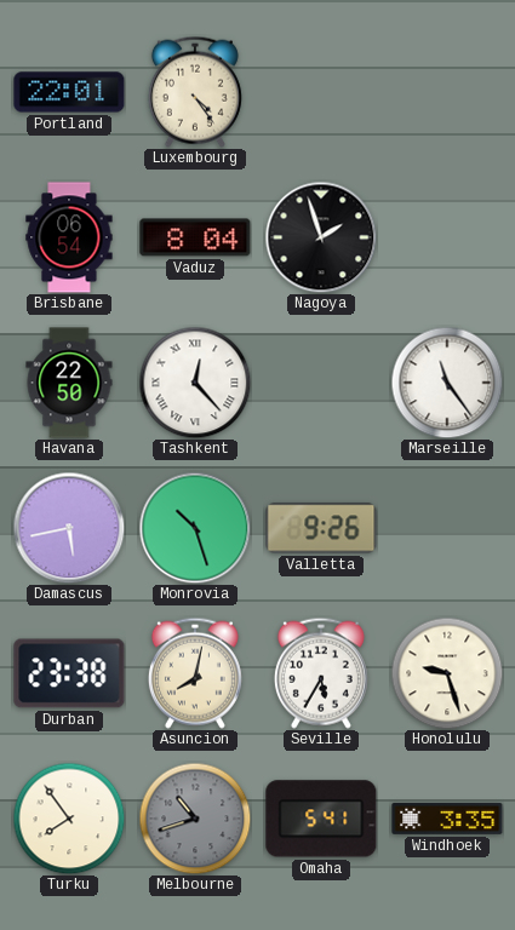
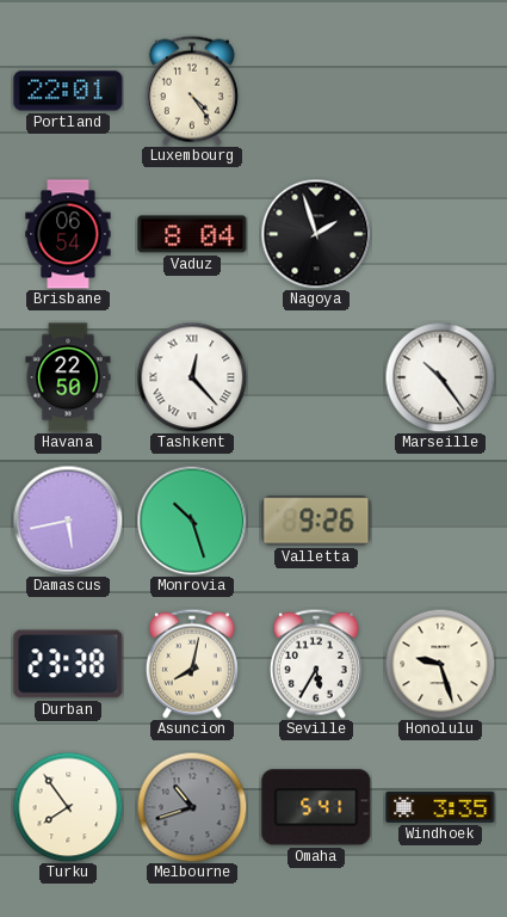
Marseille: 11:24 -> 10:24
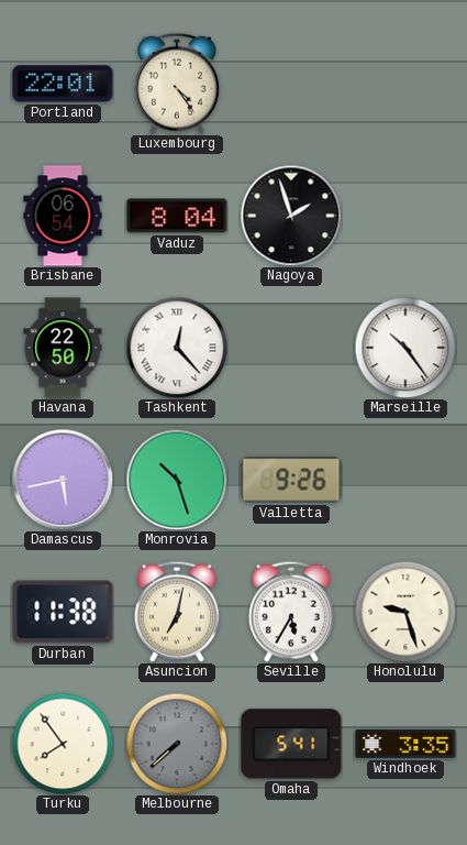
Durban: 23:38 -> 11:38
Asuncion: 8:02 -> 7:02
Melbourne: 10:42 -> 7:38
